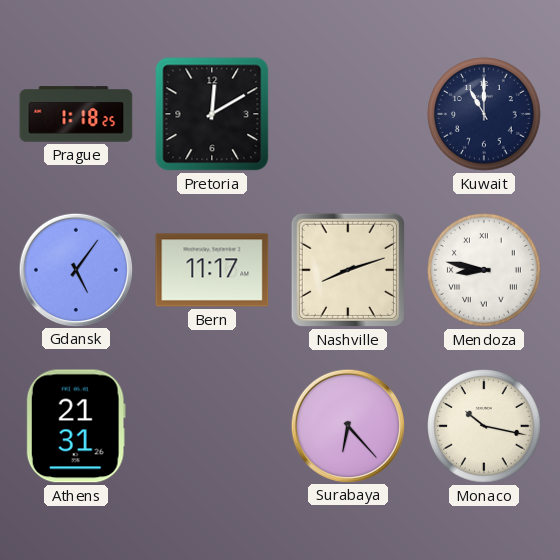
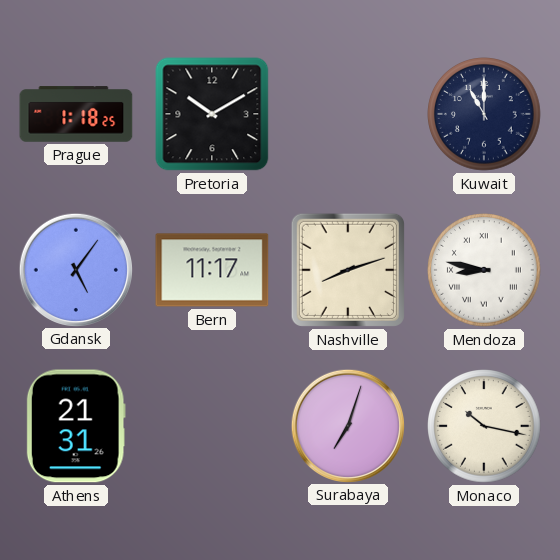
Pretoria: 12:10 -> 10:10
Surabaya: 6:23 -> 7:03
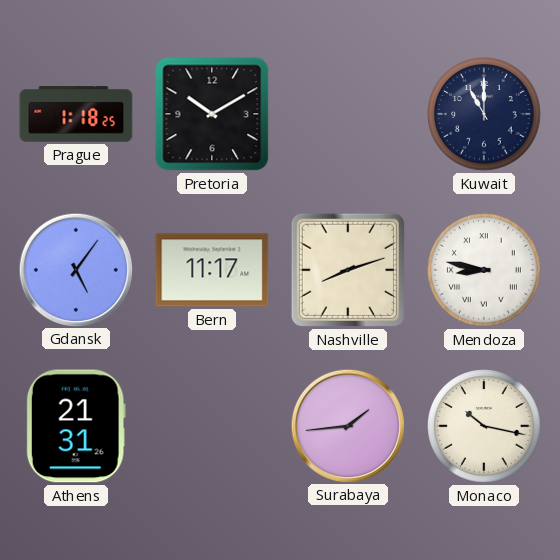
Surabaya: 7:03 -> 1:44
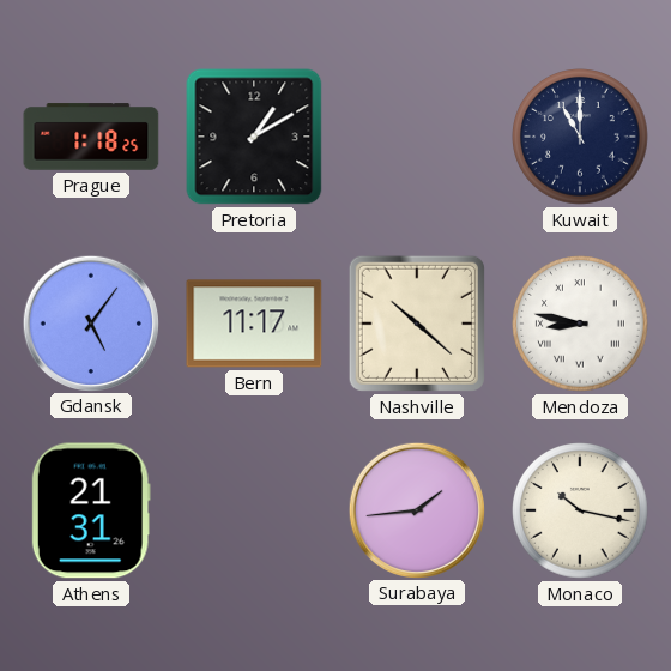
Pretoria: 10:10 -> 1:10
Nashville: 8:12 -> 10:22
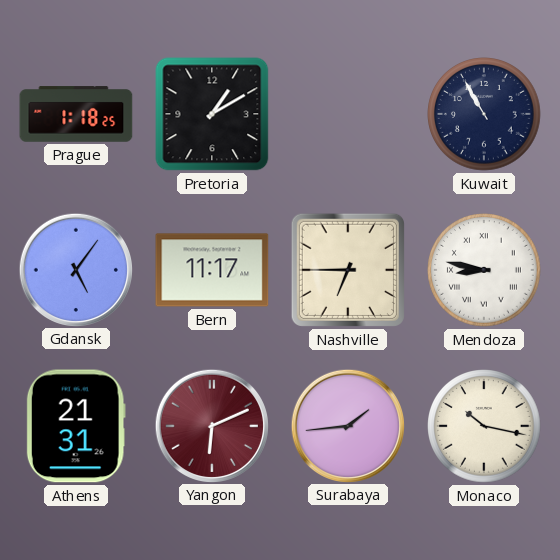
Kuwait: 11:00 -> 10:55
Nashville: 10:22 -> 6:45
Yangon: none -> 6:11
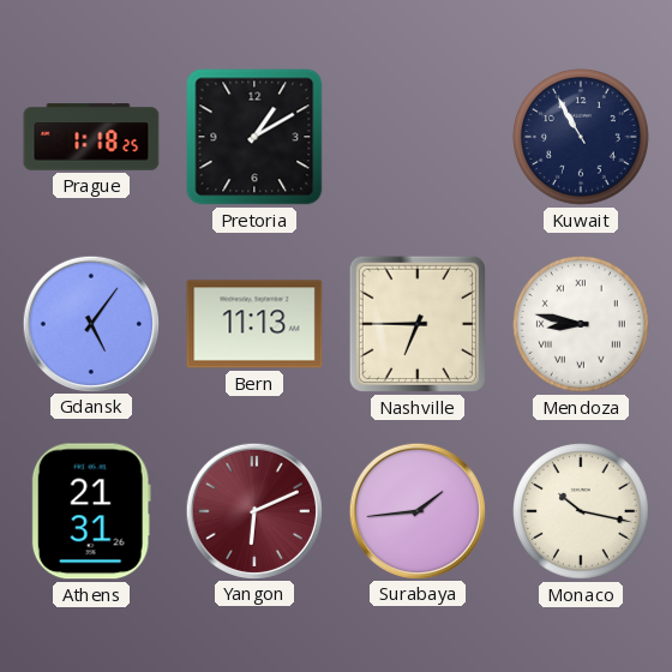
Bern: 11:17 -> 11:13
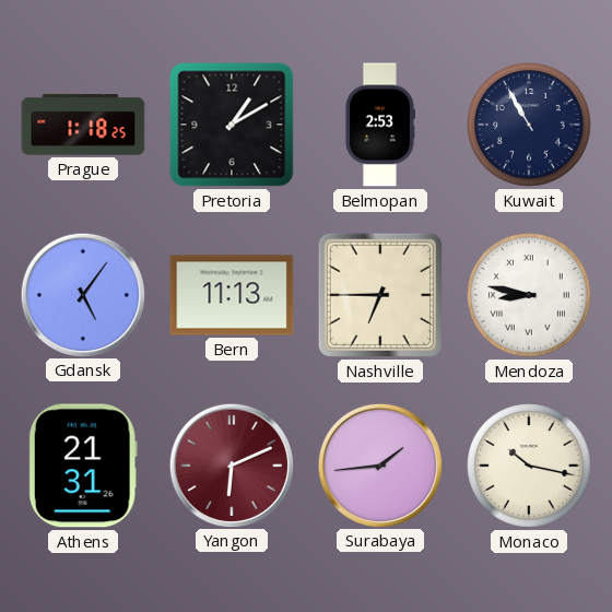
Belmopan: none -> 2:53
